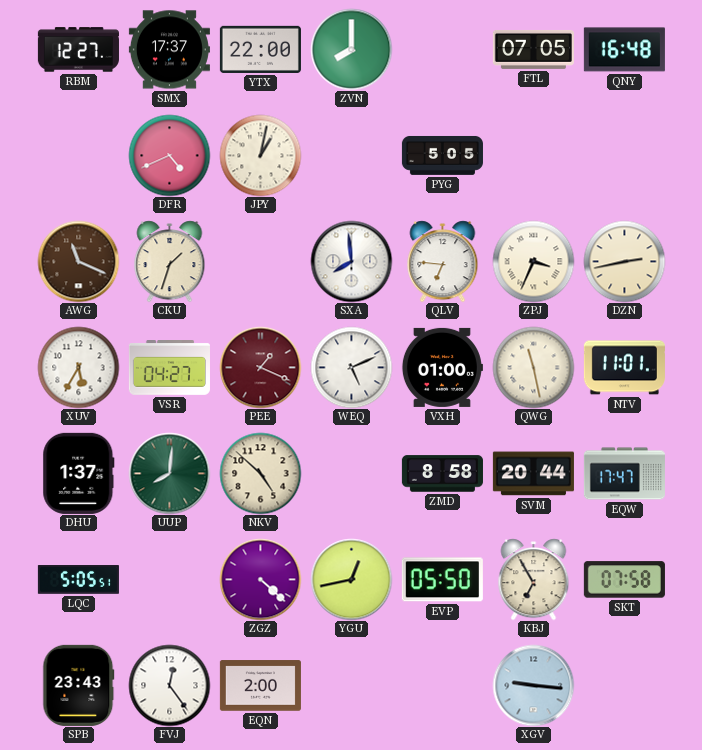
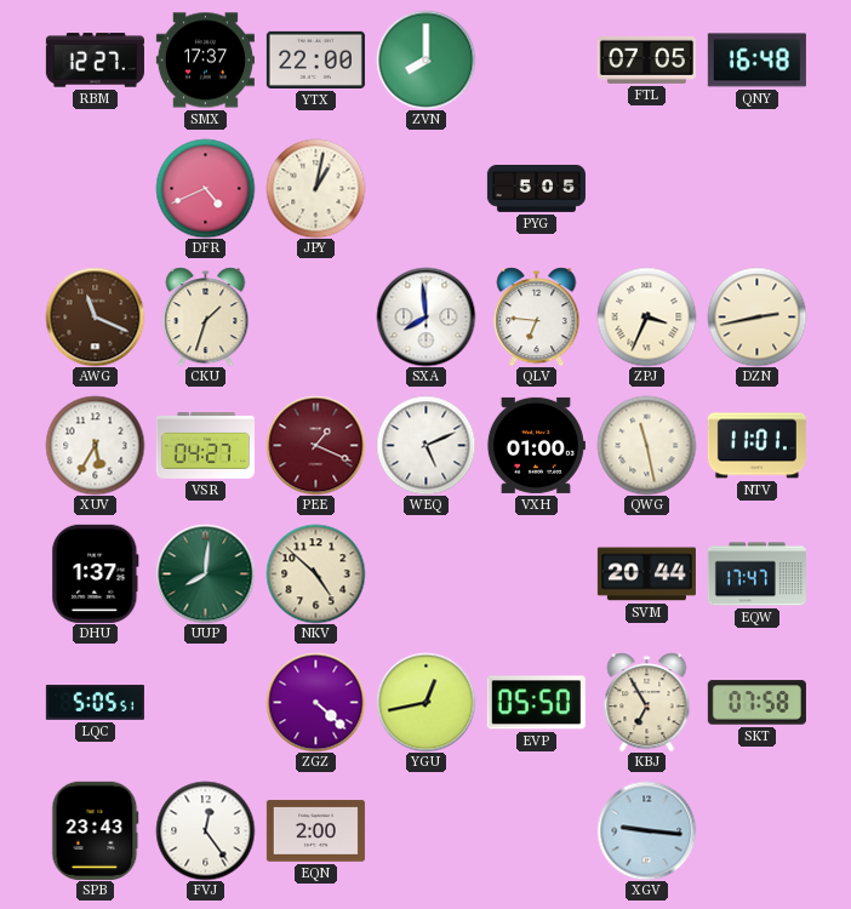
ZMD: 8:58 -> none
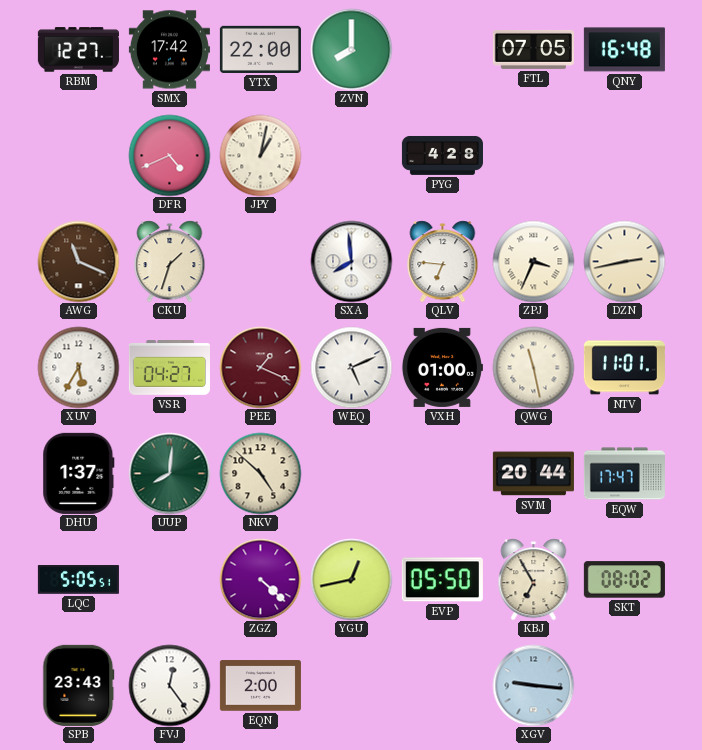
SMX: 17:37 -> 17:42
PYG: 5:05 -> 4:28
SKT: 07:58 -> 08:02
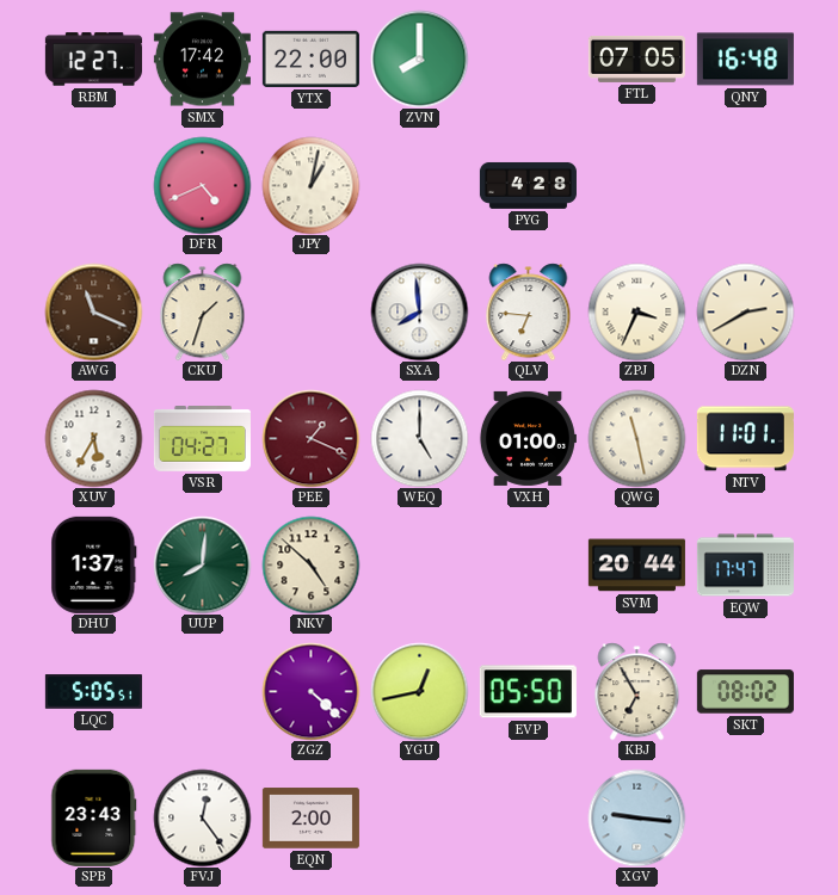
DZN: 2:43 -> 2:40
WEQ: 5:11 -> 5:00
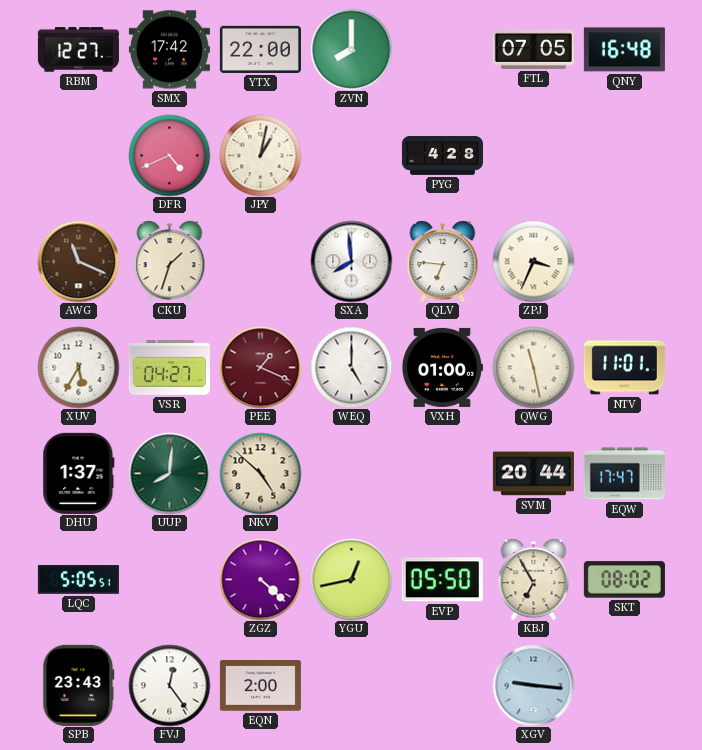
DZN: 2:40 -> none
